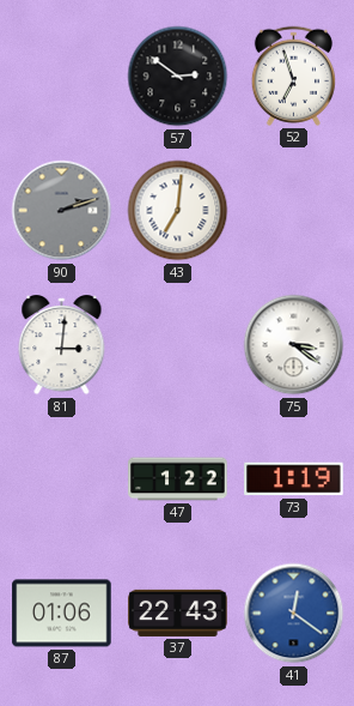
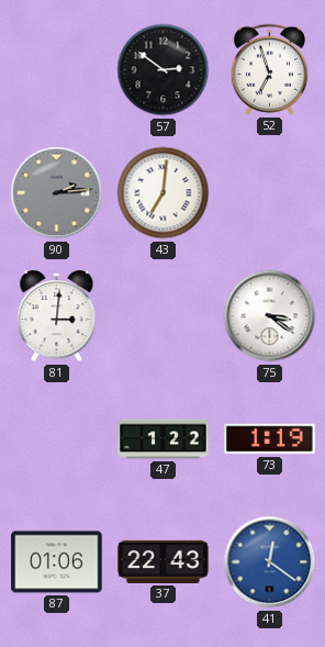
90: 2:12 -> 2:14
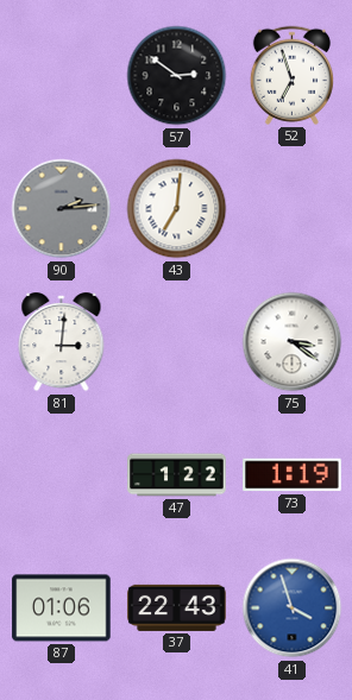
41: 12:21 -> 3:57
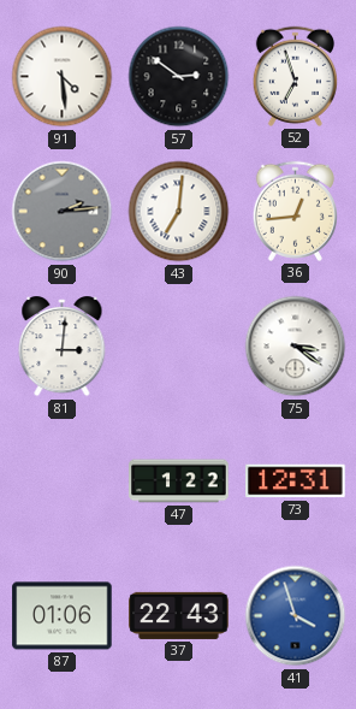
91: none -> 4:29
36: none -> 12:44
73: 1:19 -> 12:31
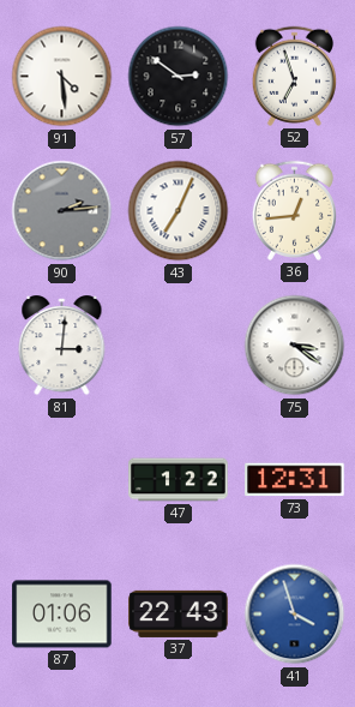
43: 7:01 -> 7:04
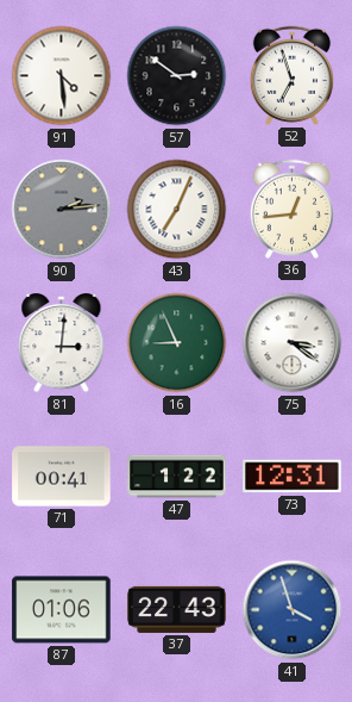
16: none -> 8:56
71: none -> 00:41
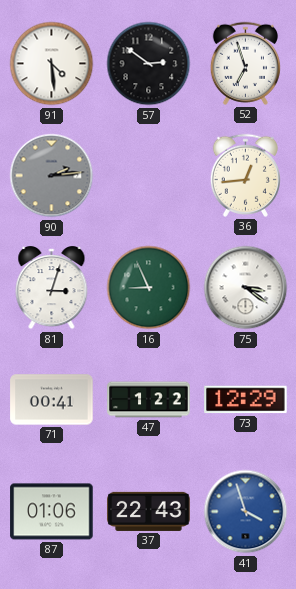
43: 7:04 -> none
81: 3:01 -> 3:03
73: 12:31 -> 12:29
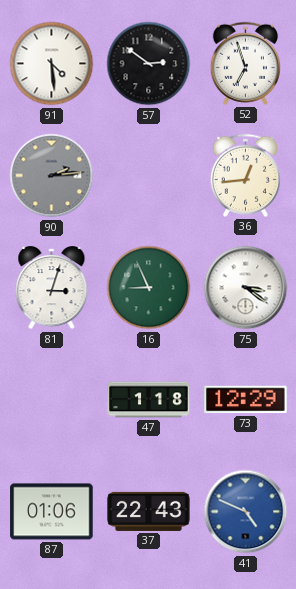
71: 00:41 -> none
47: 1:22 -> 1:18
41: 3:57 -> 4:49
